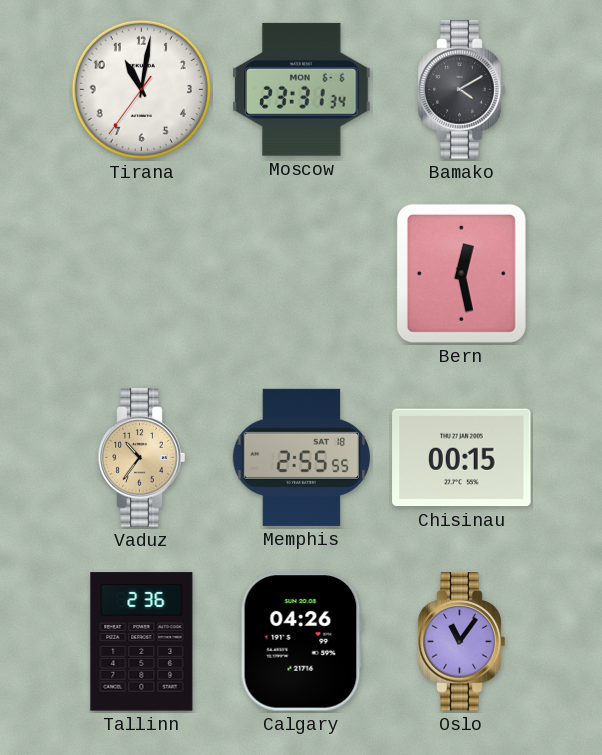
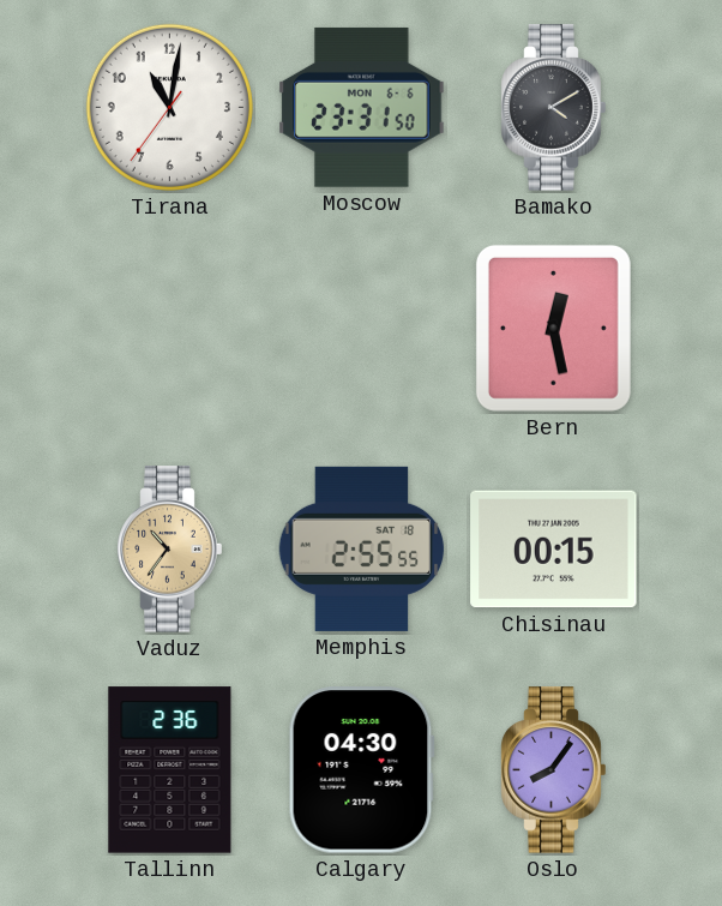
Moscow: 23:31:34 -> 23:31:50
Calgary: 04:26 -> 04:30
Oslo: 11:06 -> 8:06
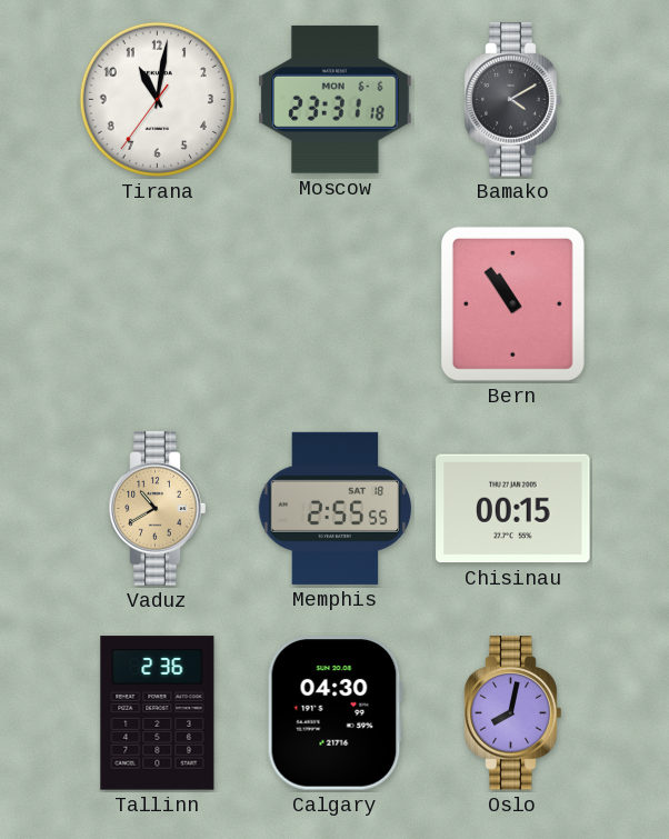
Moscow: 23:31:50 -> 23:31:18
Bern: 12:28 -> 10:54
Vaduz: 10:36 -> 10:40
Oslo: 8:06 -> 8:02
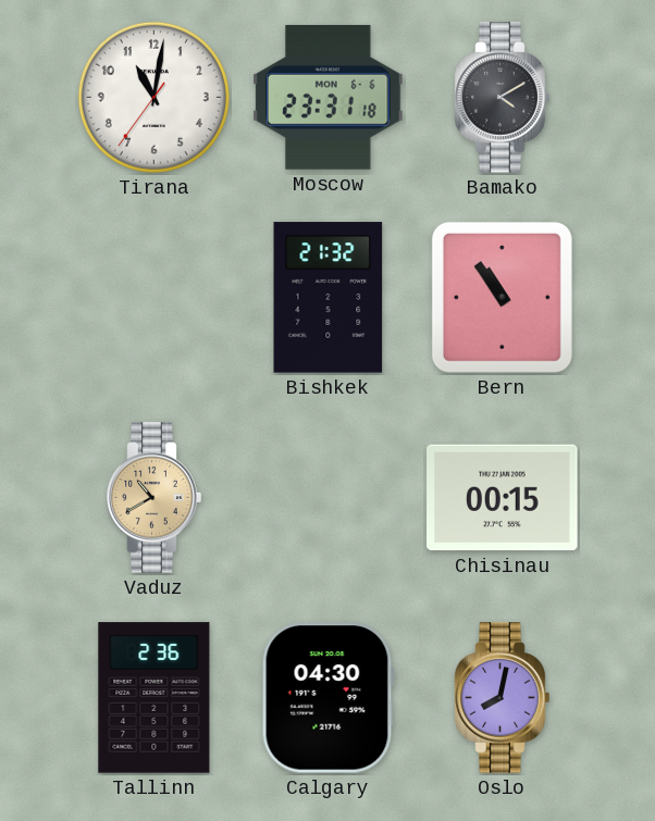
Bishkek: none -> 21:32
Memphis: 2:55 -> none
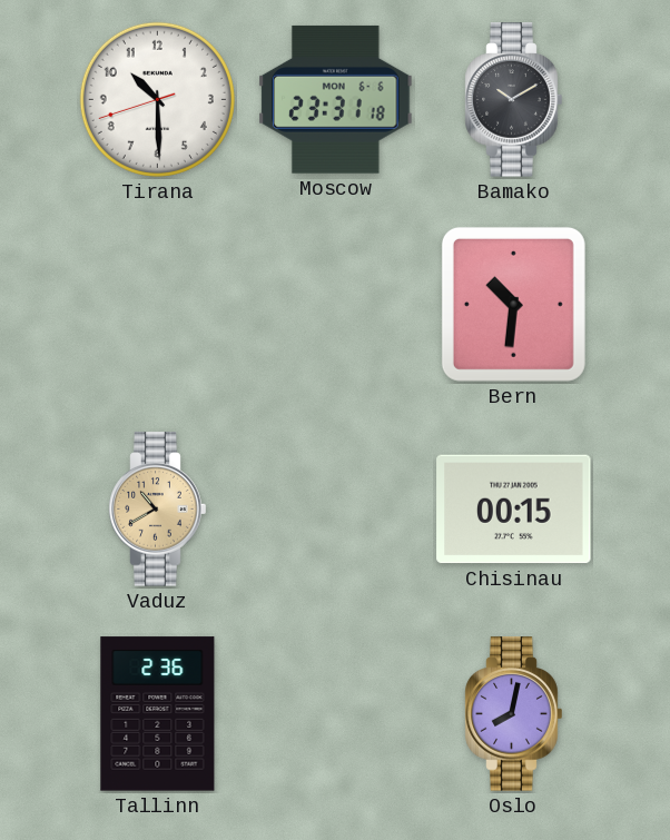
Tirana: 11:01 -> 10:29
Bamako: 4:10 -> 10:10
Bishkek: 21:32 -> none
Bern: 10:54 -> 10:31
Calgary: 04:30 -> none
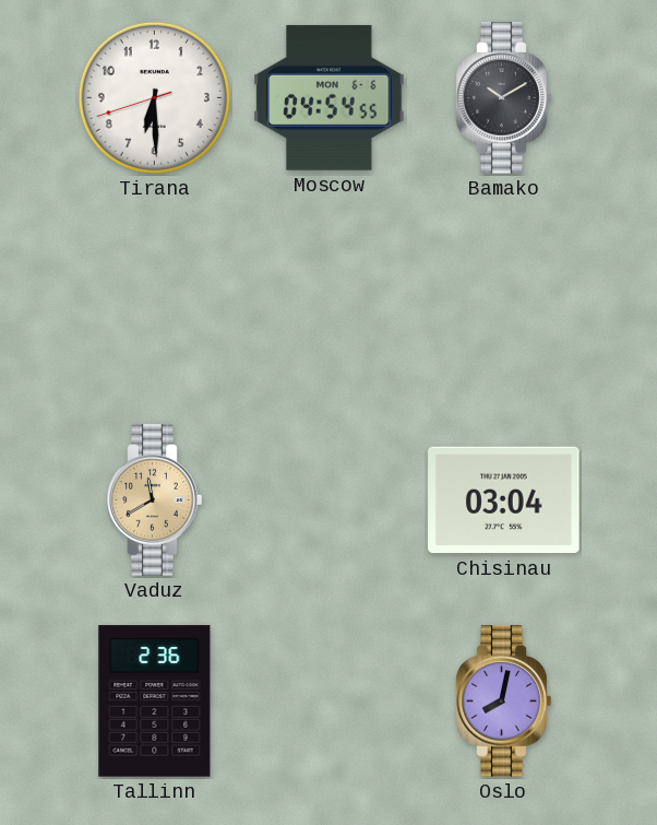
Tirana: 10:29 -> 6:29
Moscow: 23:31 -> 04:54
Bern: 10:31 -> none
Vaduz: 10:40 -> 11:40
Chisinau: 00:15 -> 03:04
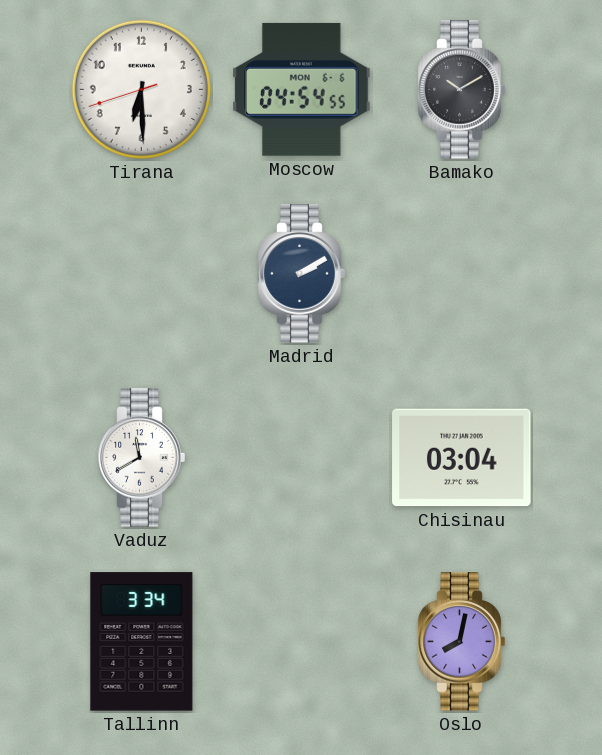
Madrid: none -> 2:10
Vaduz dial: champagne -> white
Tallinn: 2:36 -> 3:34
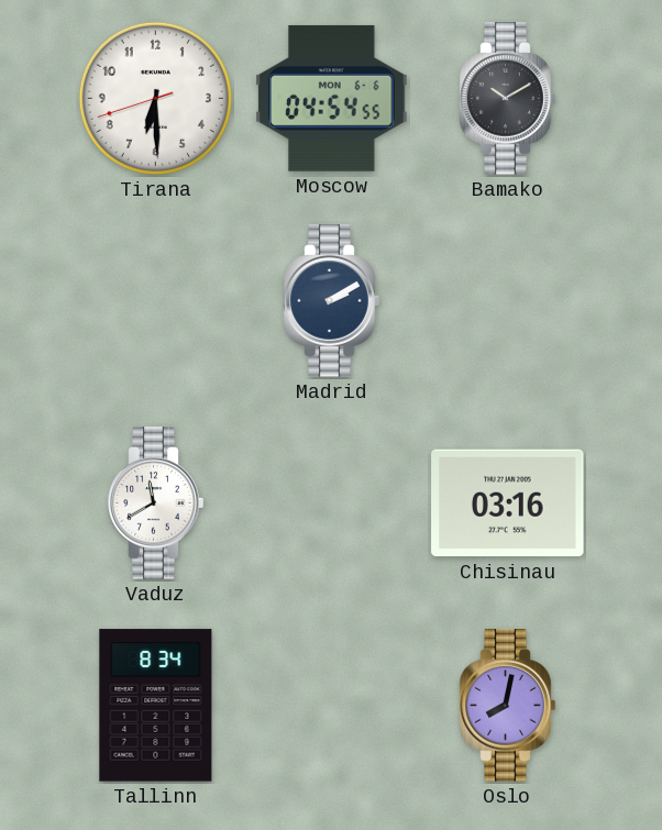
Chisinau: 03:04 -> 03:16
Tallinn: 3:34 -> 8:34
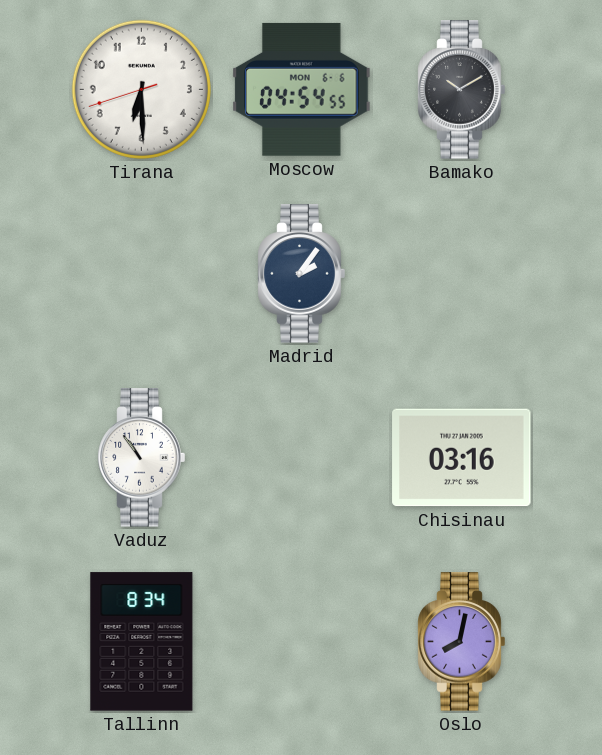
Madrid: 2:10 -> 2:06
Vaduz: 11:40 -> 10:54
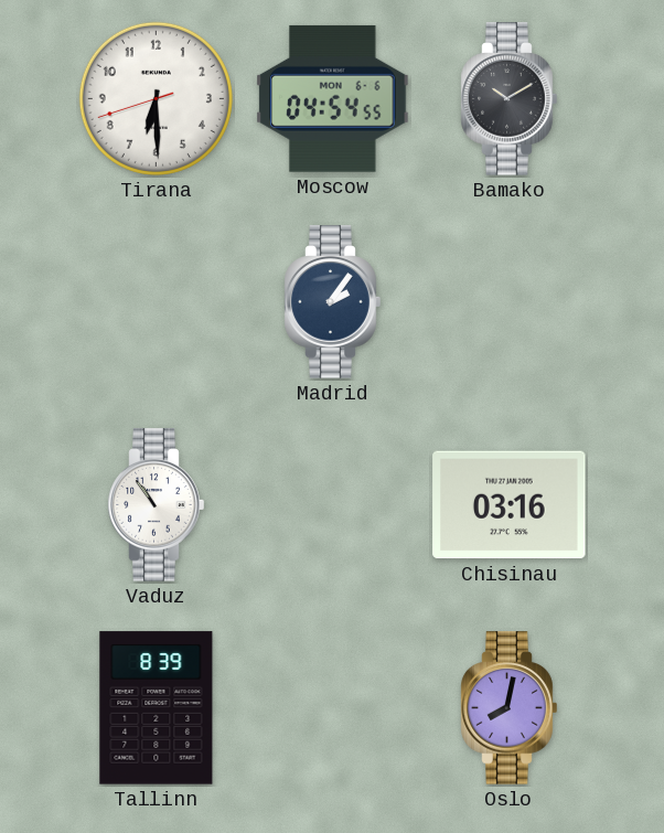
Tallinn: 8:34 -> 8:39
